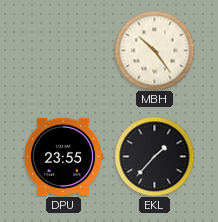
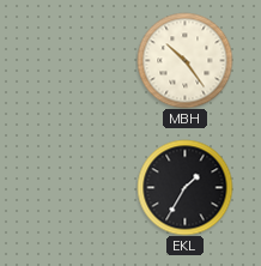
DPU: 23:55 -> none
EKL: 1:37 -> 1:35
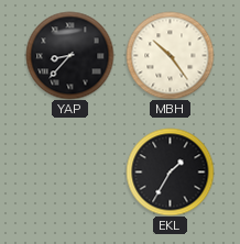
YAP: none -> 8:37
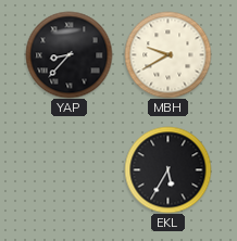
MBH: 10:24 -> 9:40
EKL: 1:35 -> 5:35
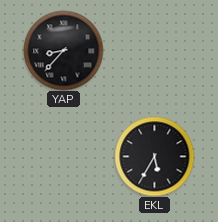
MBH: 9:40 -> none
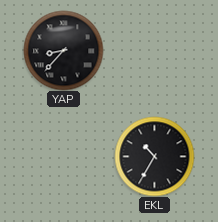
EKL: 5:35 -> 10:35
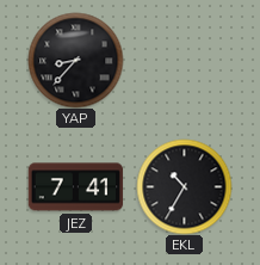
JEZ: none -> 7:41
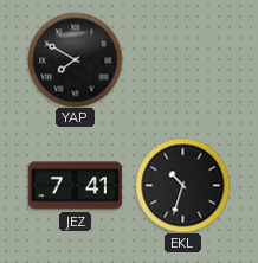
YAP: 8:37 -> 7:50
EKL: 10:35 -> 10:33
